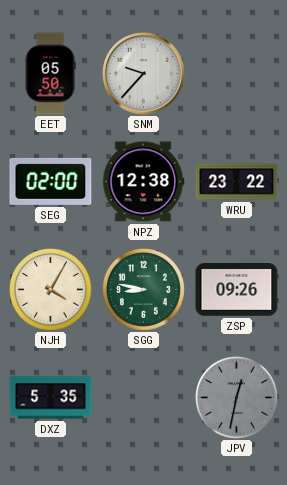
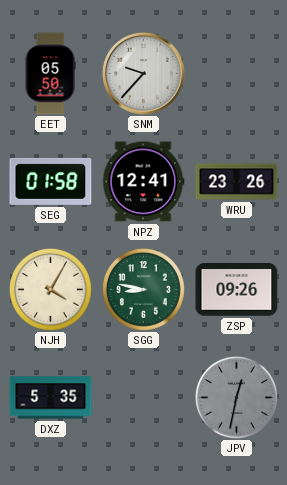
SEG: 02:00 -> 01:58
NPZ: 12:38 -> 12:41
WRU: 23:22 -> 23:26
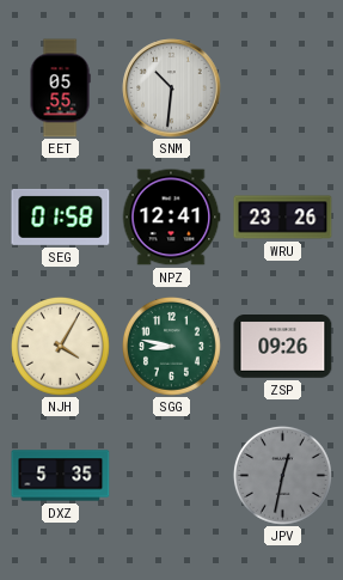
EET: 05:50 -> 05:55
SNM: 9:37 -> 10:31
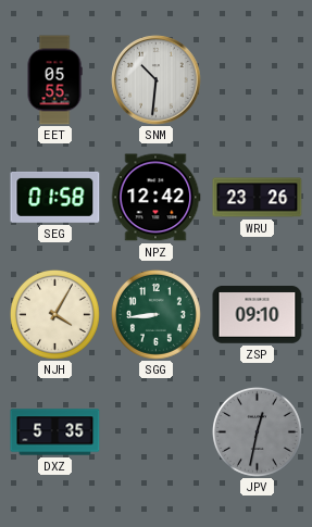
NPZ: 12:41 -> 12:42
SGG: 8:47 -> 8:44
ZSP: 09:26 -> 09:10
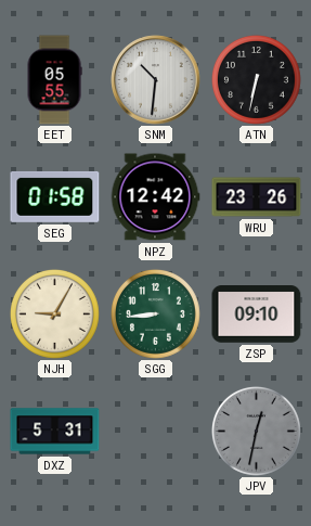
ATN: none -> 6:32
NJH: 4:05 -> 9:05
DXZ: 5:35 -> 5:31
